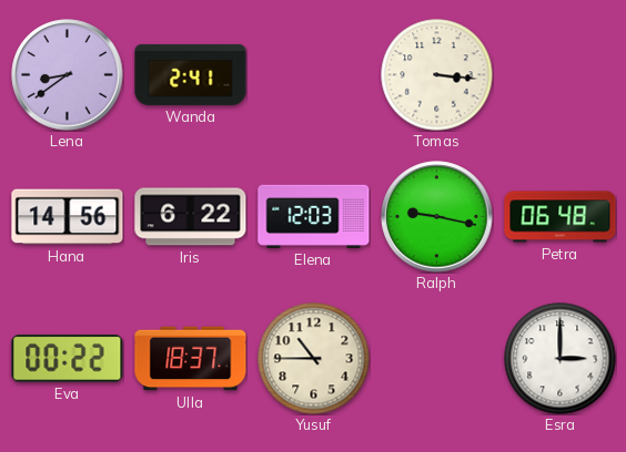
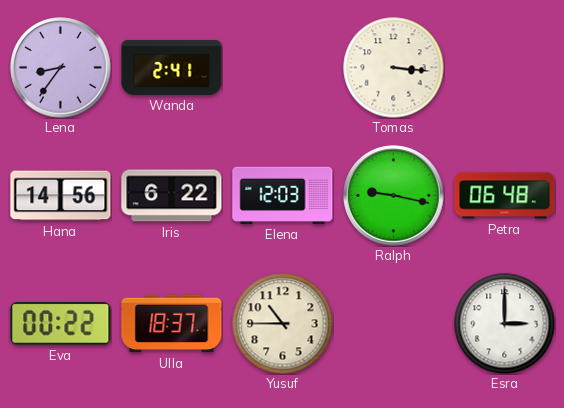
Lena: 8:39 -> 8:36
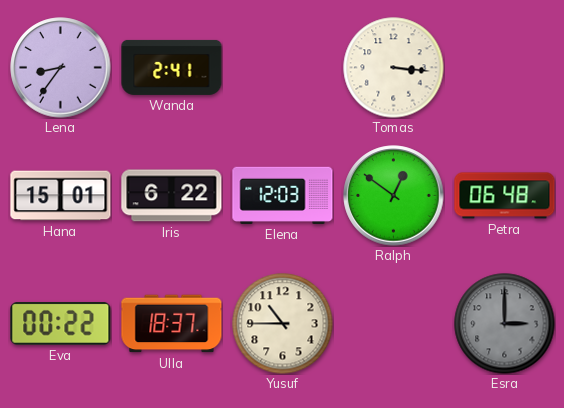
Hana: 14:56 -> 15:01
Ralph: 9:17 -> 12:51
Esra dial: white -> grey
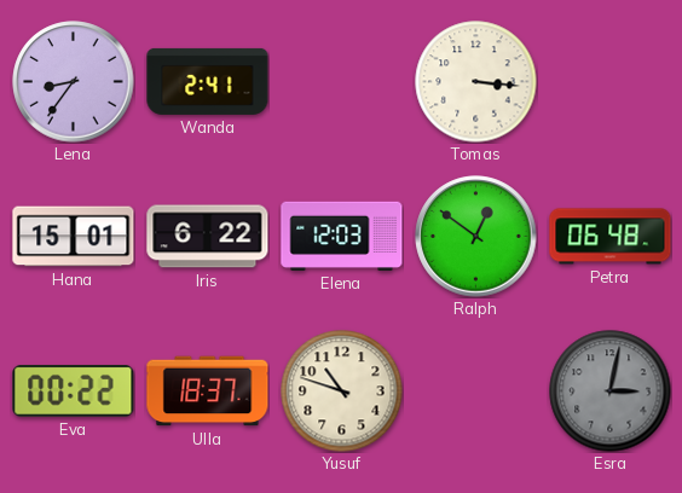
Yusuf: 10:45 -> 10:48
Esra: 3:00 -> 3:02
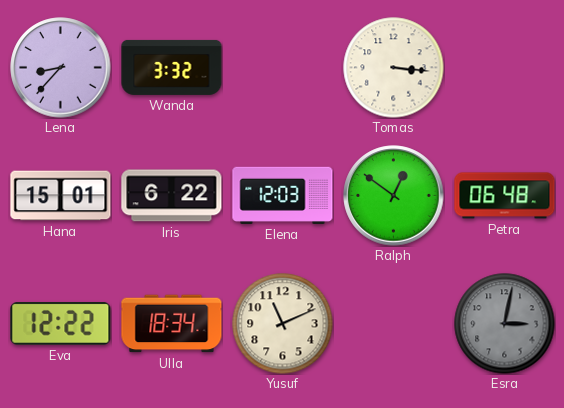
Lena: 8:36 -> 8:37
Wanda: 2:41 -> 3:32
Eva: 00:22 -> 12:22
Ulla: 18:37 -> 18:34
Yusuf: 10:48 -> 11:11
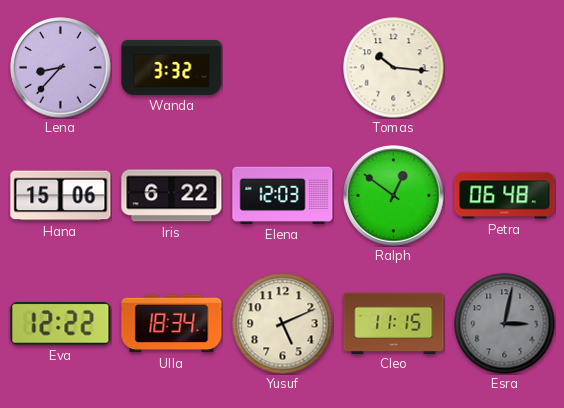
Tomas: 3:16 -> 10:16
Hana: 15:01 -> 15:06
Yusuf: 11:11 -> 5:11
Cleo: none -> 11:15
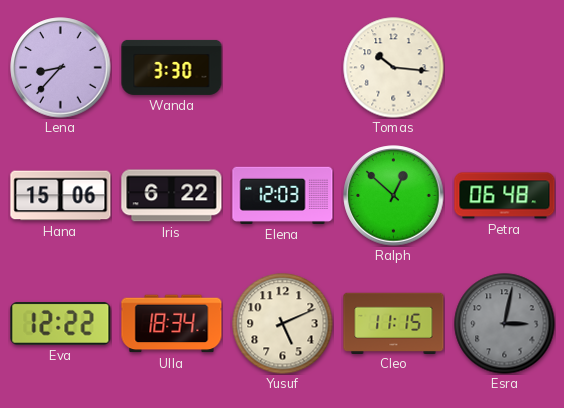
Wanda: 3:32 -> 3:30
Ralph: 12:51 -> 12:52
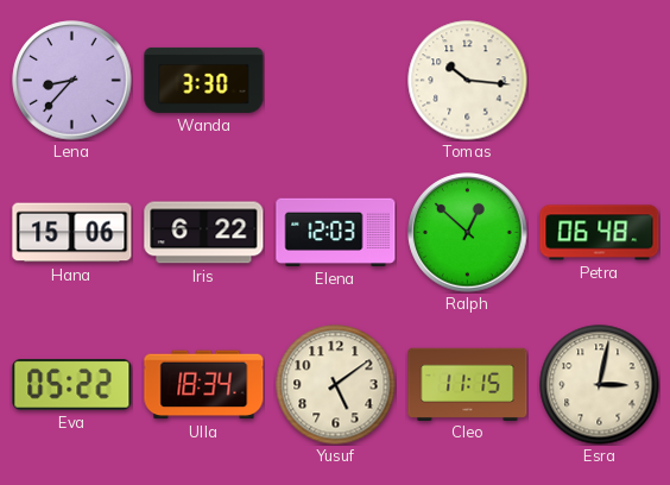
Eva: 12:22 -> 05:22
Yusuf: 5:11 -> 5:09
Esra dial: grey -> cream
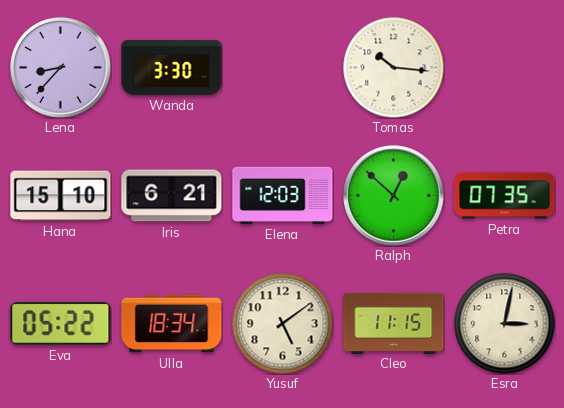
Hana: 15:06 -> 15:10
Iris: 6:22 -> 6:21
Petra: 06:48 -> 07:35
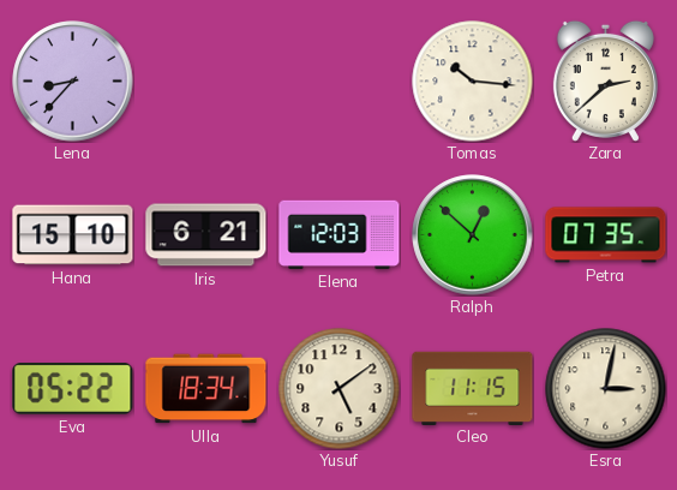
Wanda: 3:30 -> none
Zara: none -> 2:38
